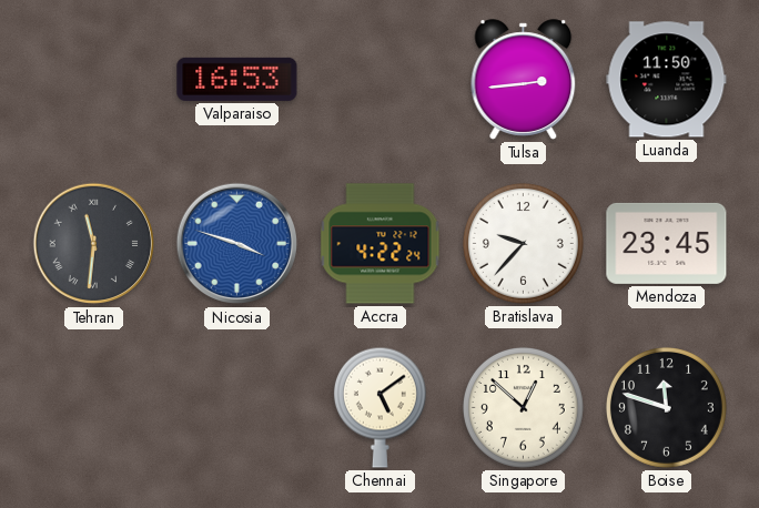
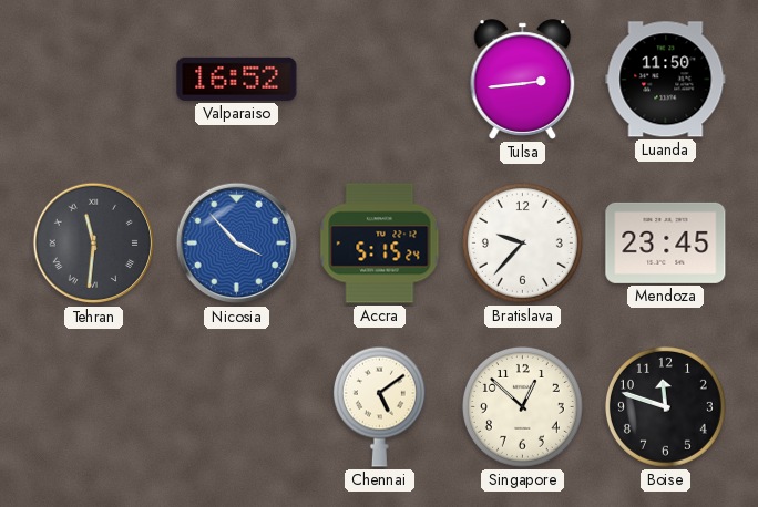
Valparaiso: 16:53 -> 16:52
Nicosia: 3:48 -> 3:53
Accra: 4:22 -> 5:15
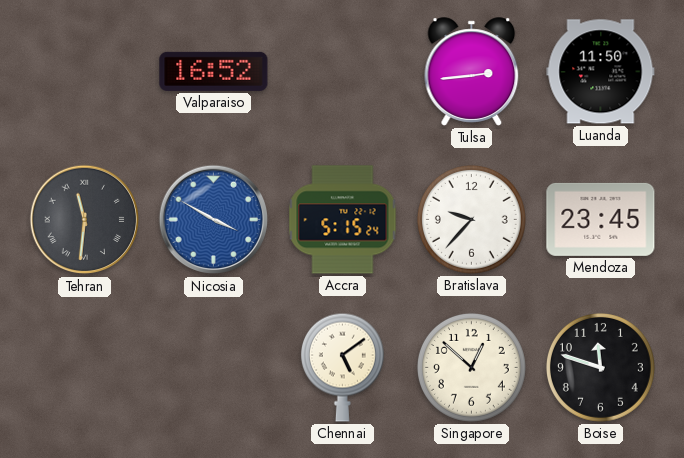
Nicosia: 3:53 -> 3:50
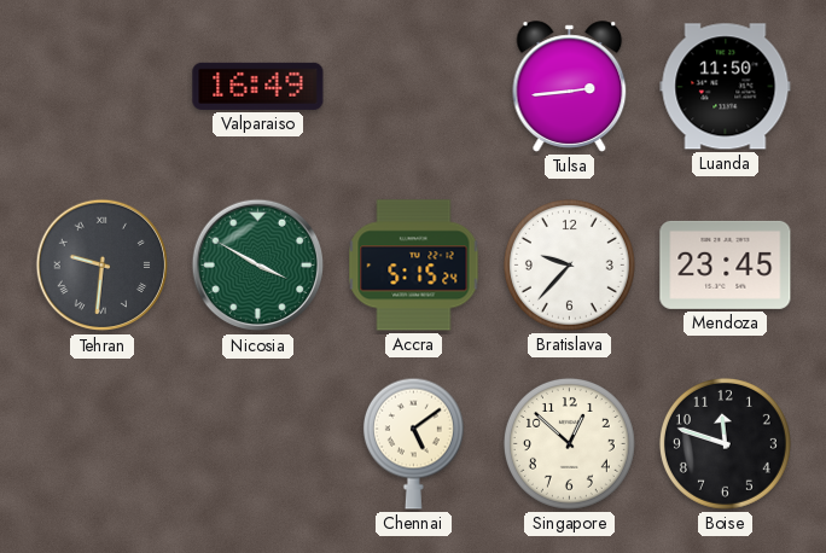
Valparaiso: 16:52 -> 16:49
Tehran: 11:31 -> 9:31
Nicosia dial: blue -> green
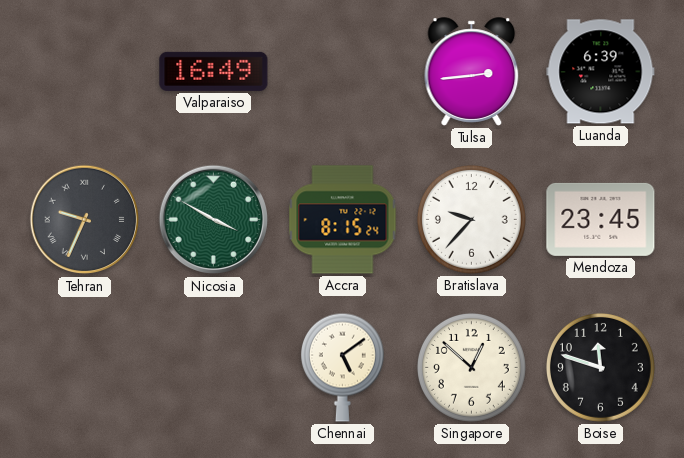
Luanda: 11:50 -> 6:39
Tehran: 9:31 -> 9:34
Accra: 5:15 -> 8:15
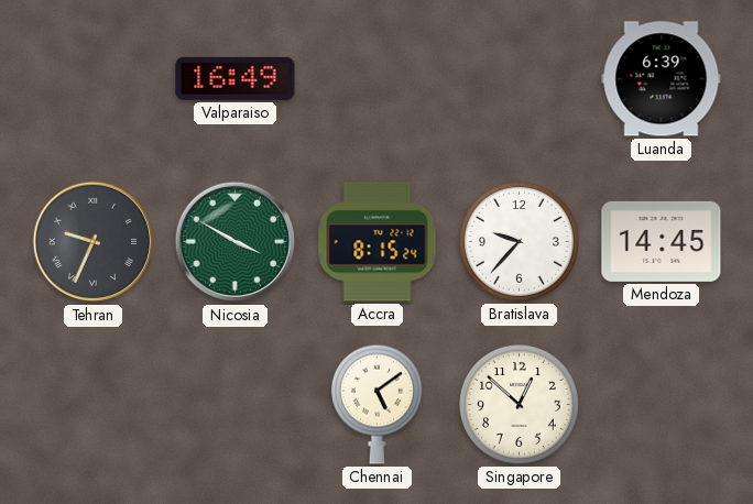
Tulsa: 2:44 -> none
Mendoza: 23:45 -> 14:45
Boise: 11:48 -> none
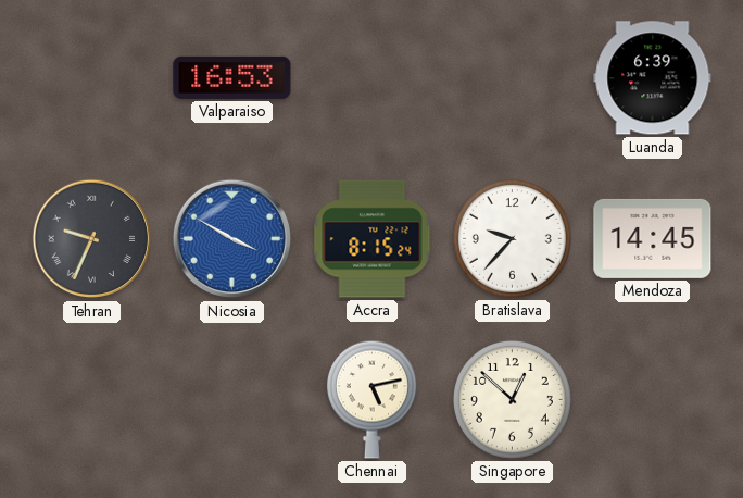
Valparaiso: 16:49 -> 16:53
Nicosia dial: green -> blue
Chennai: 5:09 -> 5:13
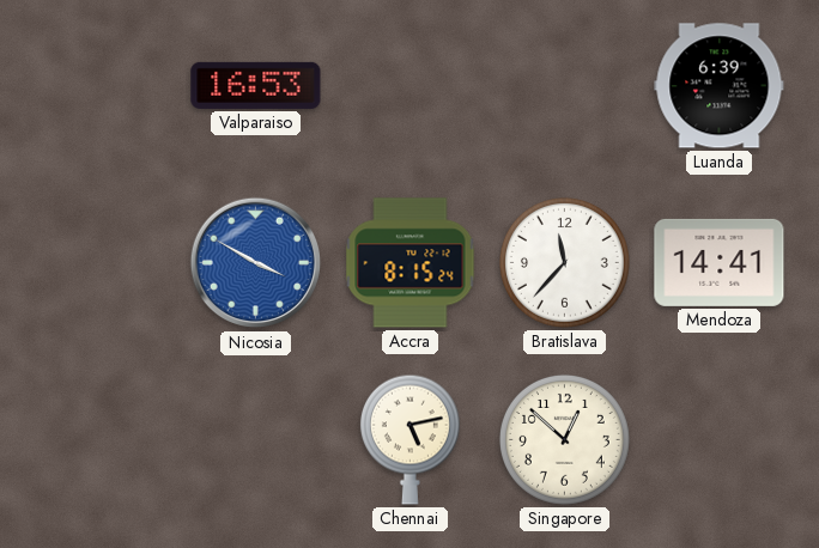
Tehran: 9:34 -> none
Bratislava: 9:37 -> 11:37
Mendoza: 14:45 -> 14:41
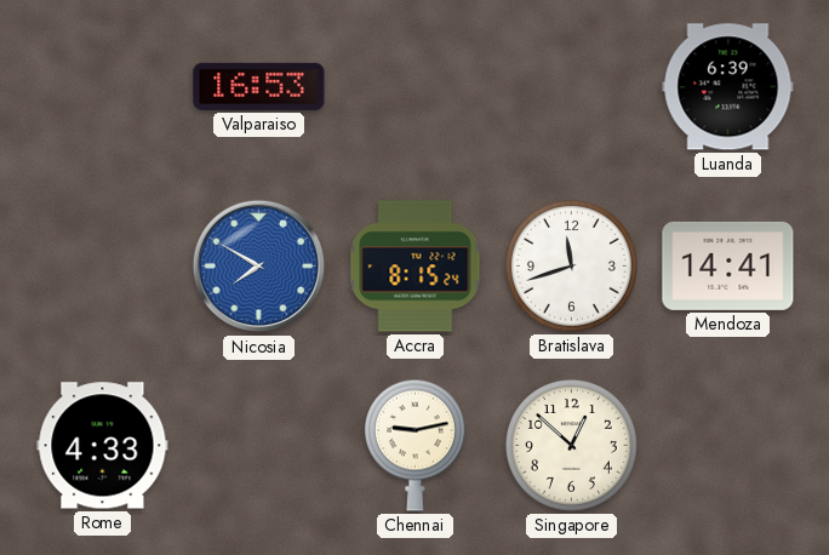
Nicosia: 3:50 -> 7:50
Bratislava: 11:37 -> 11:42
Rome: none -> 4:33
Chennai: 5:13 -> 9:13
